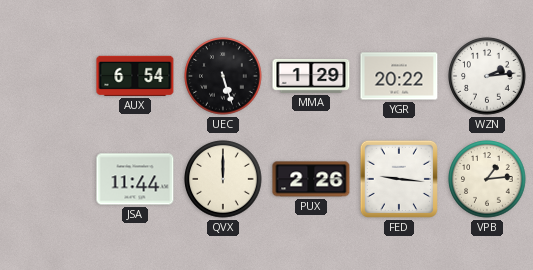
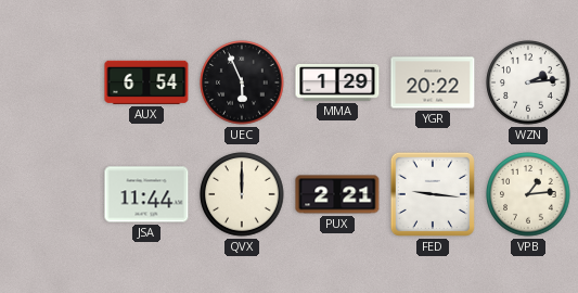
UEC: 5:27 -> 5:56
PUX: 2:26 -> 2:21
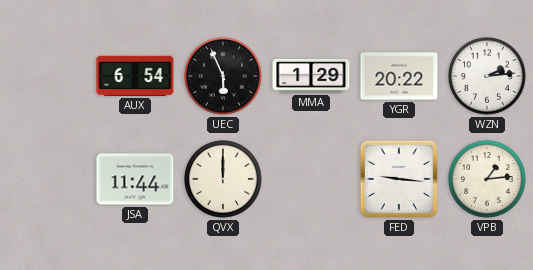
PUX: 2:21 -> none
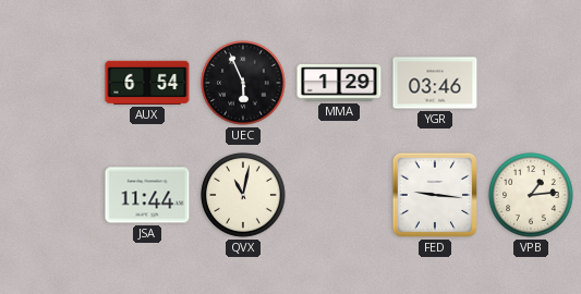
YGR: 20:22 -> 03:46
WZN: 2:14 -> none
QVX: 12:00 -> 11:02
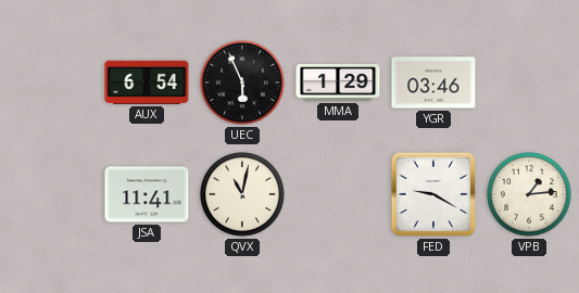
JSA: 11:44 -> 11:41
FED: 9:16 -> 9:20
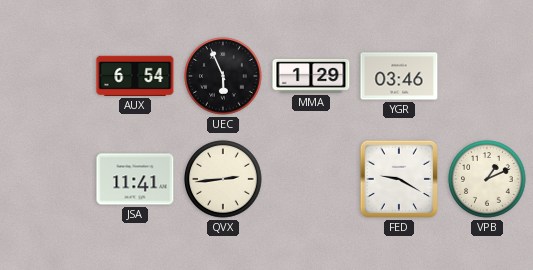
QVX: 11:02 -> 2:44
VPB: 1:14 -> 1:11
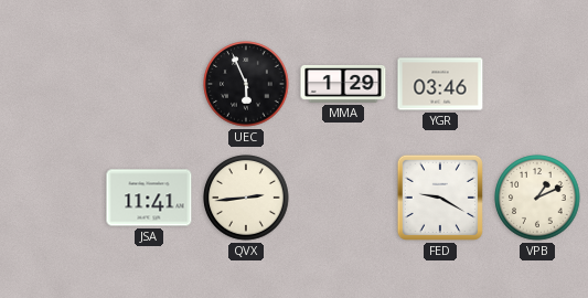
AUX: 6:54 -> none
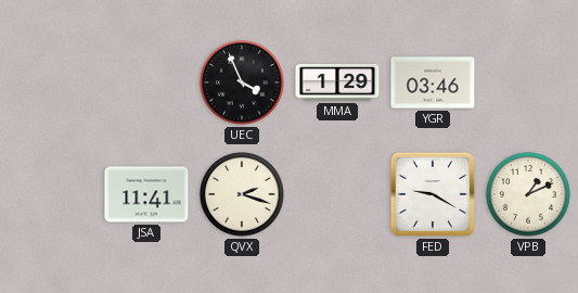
UEC: 5:56 -> 3:56
QVX: 2:44 -> 2:18
